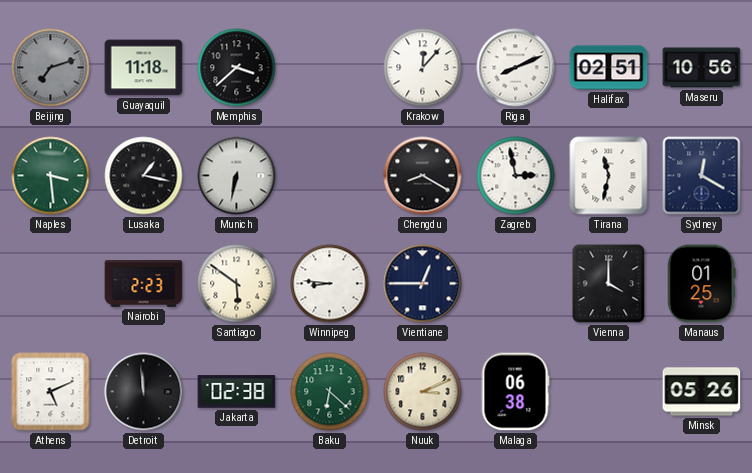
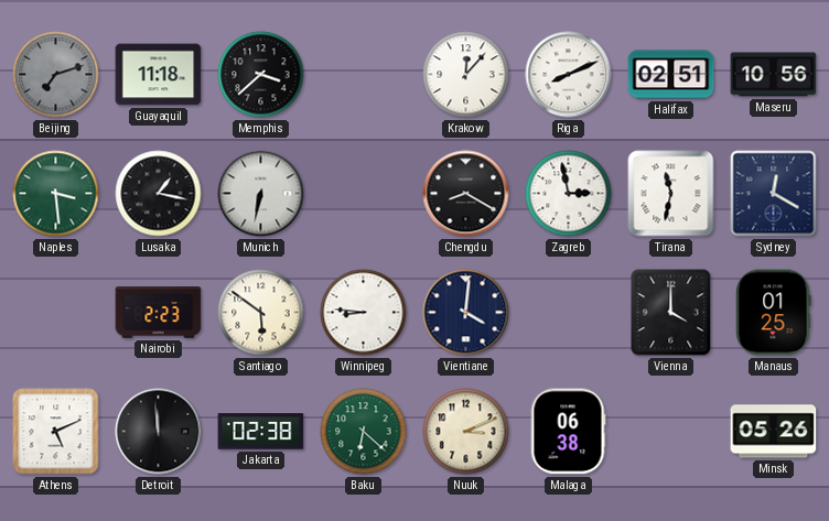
Vientiane: 12:45 -> 4:01
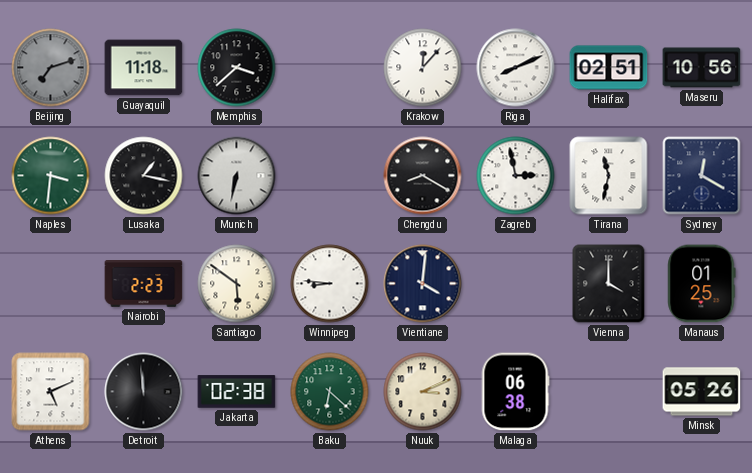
Naples: 3:29 -> 3:31
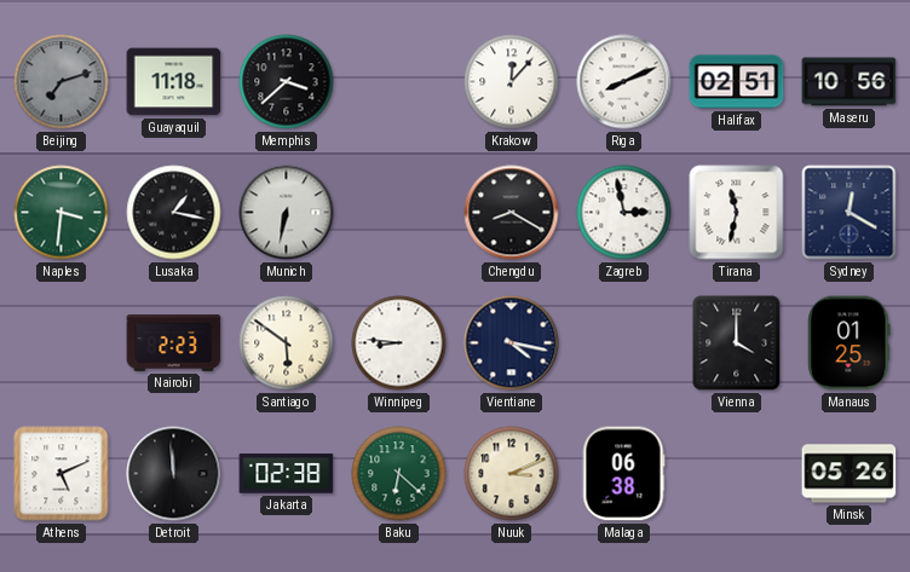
Vientiane: 4:01 -> 4:17
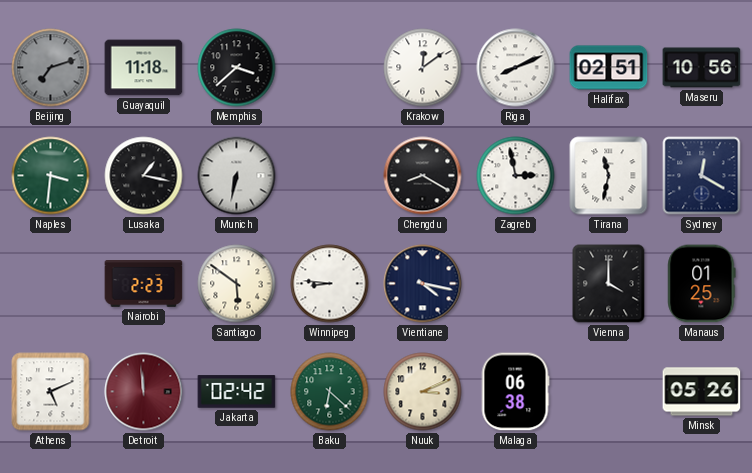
Krakow: 12:07 -> 12:09
Detroit dial: black -> burgundy
Jakarta: 02:38 -> 02:42
